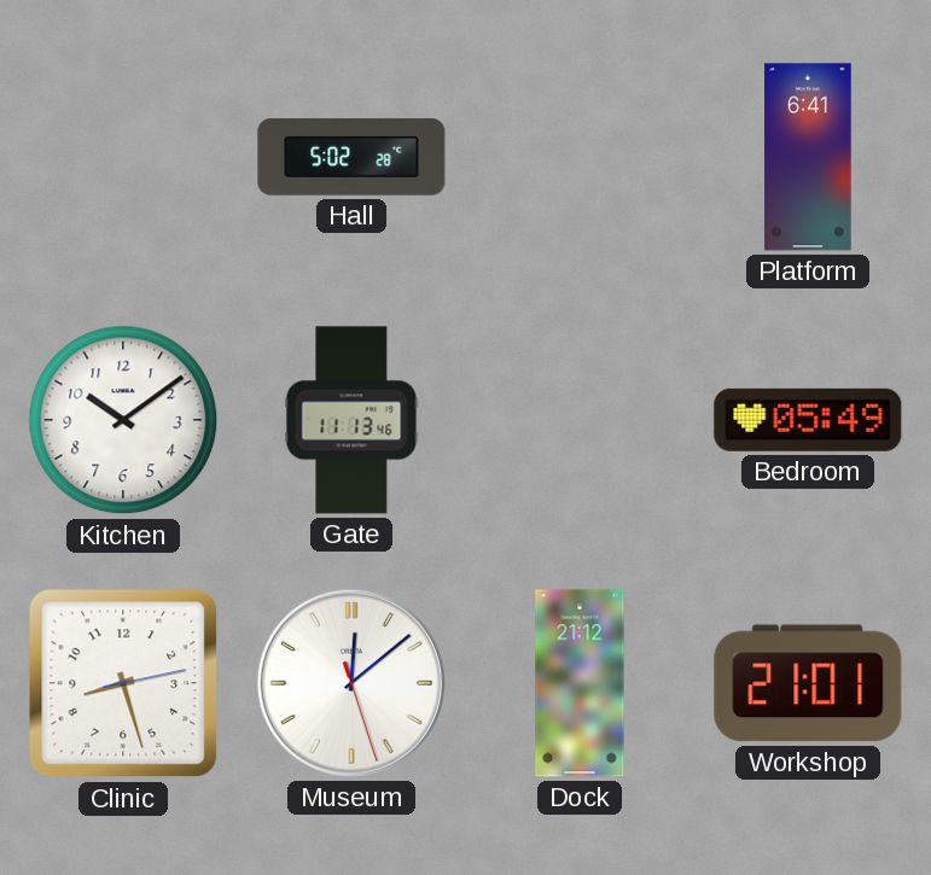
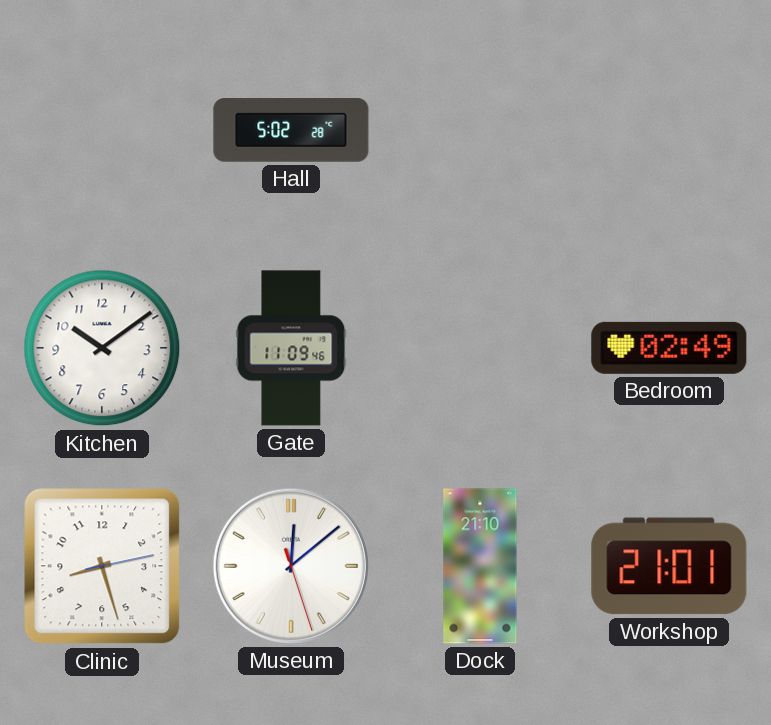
Platform: 6:41 -> none
Gate: 11:13 -> 11:09
Bedroom: 05:49 -> 02:49
Dock: 21:12 -> 21:10
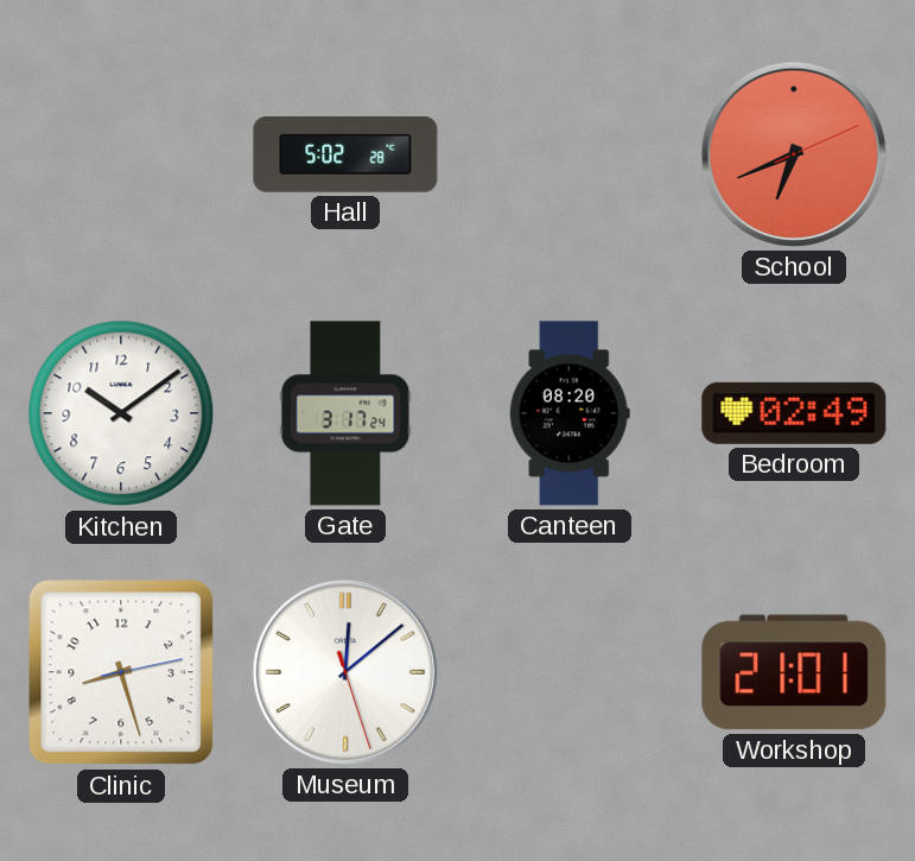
School: none -> 6:41
Gate: 11:09 -> 3:17
Canteen: none -> 08:20
Dock: 21:10 -> none
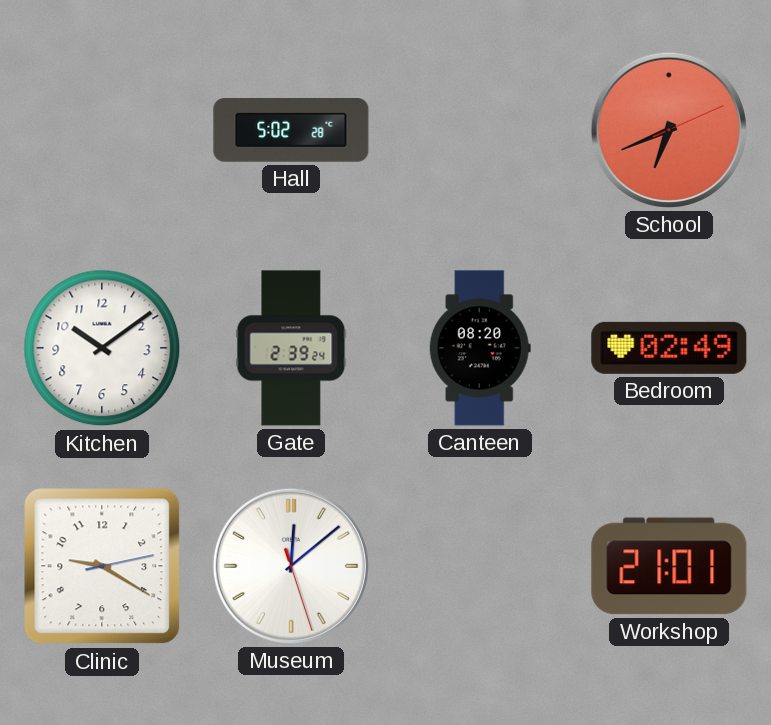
Gate: 3:17 -> 2:39
Clinic: 8:27 -> 9:20
